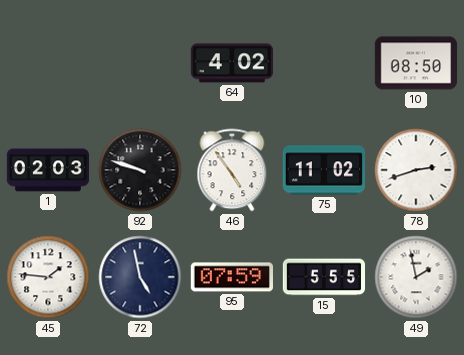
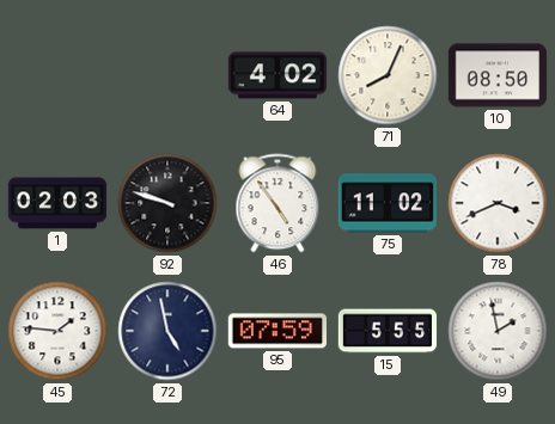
71: none -> 8:04
78: 2:42 -> 3:41
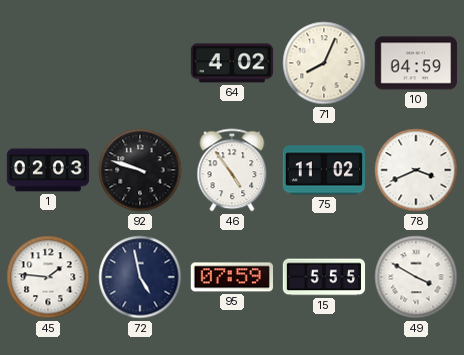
10: 08:50 -> 04:59
49: 1:58 -> 3:50
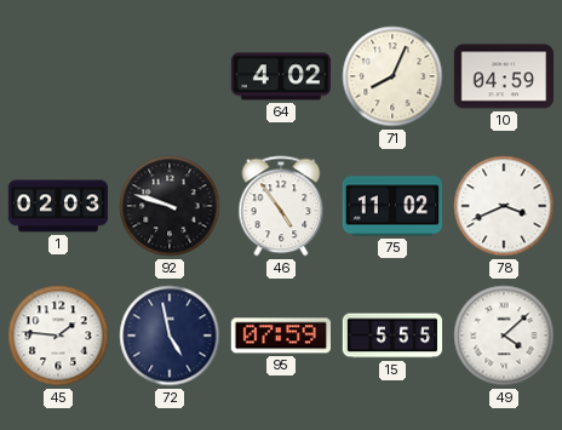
49: 3:50 -> 4:08
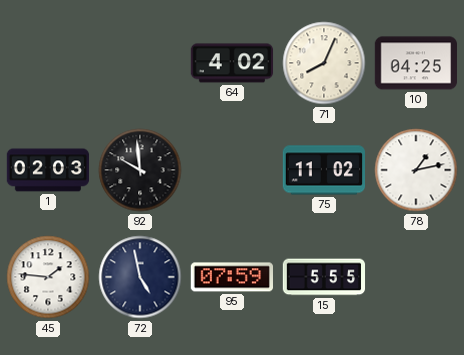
10: 04:59 -> 04:25
92: 9:48 -> 9:59
46: 4:54 -> none
78: 3:41 -> 1:13
49: 4:08 -> none
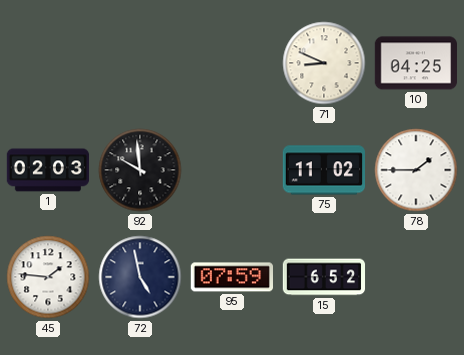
64: 4:02 -> none
71: 8:04 -> 8:49
78: 1:13 -> 1:45
15: 5:55 -> 6:52
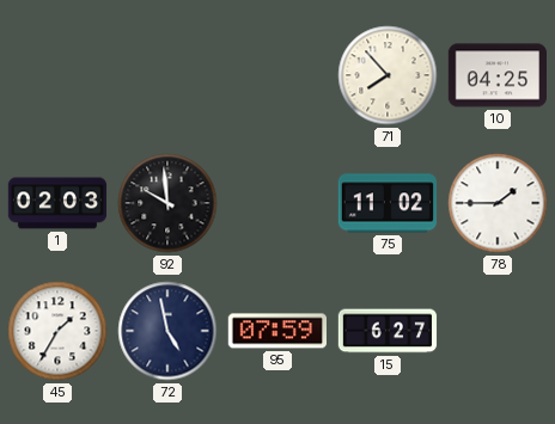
71: 8:49 -> 7:53
45: 1:46 -> 1:35
15: 6:52 -> 6:27
